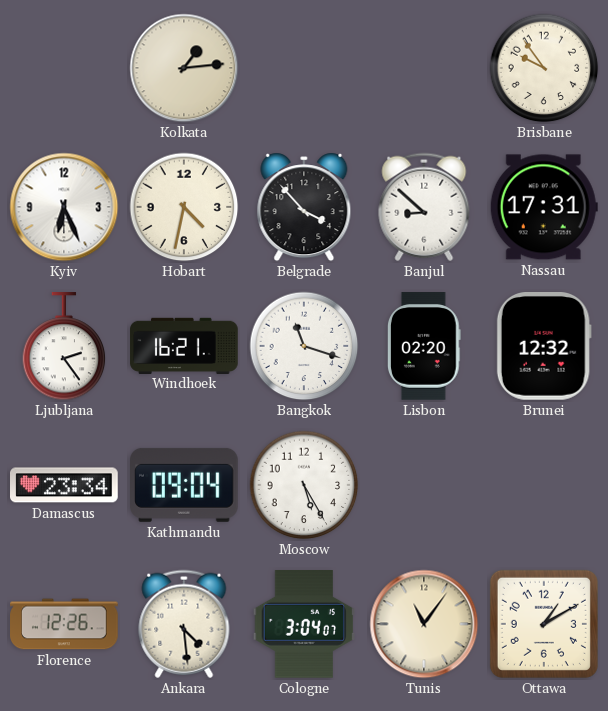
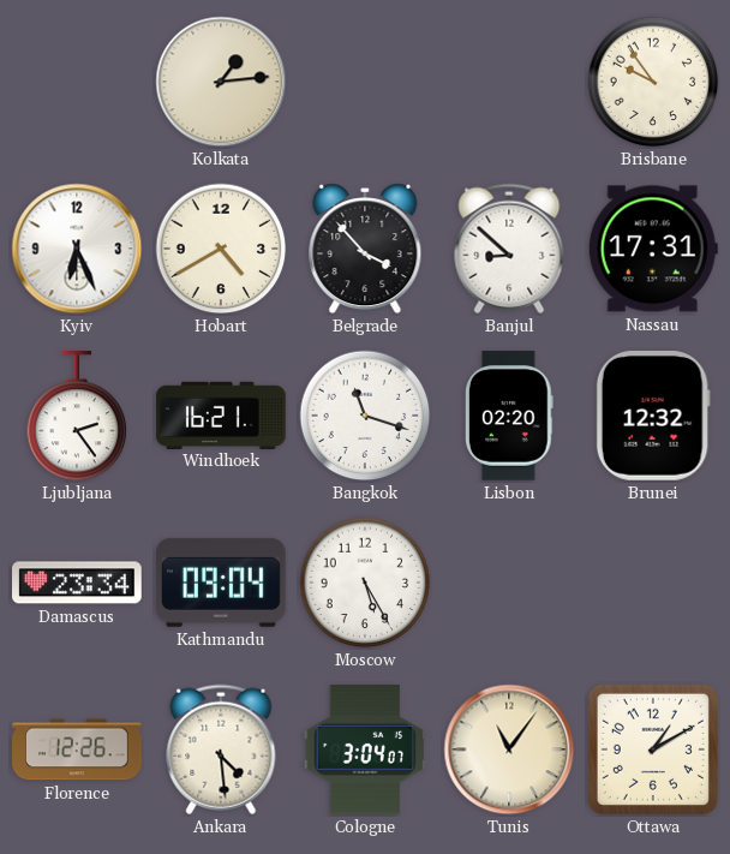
Hobart: 4:32 -> 4:40
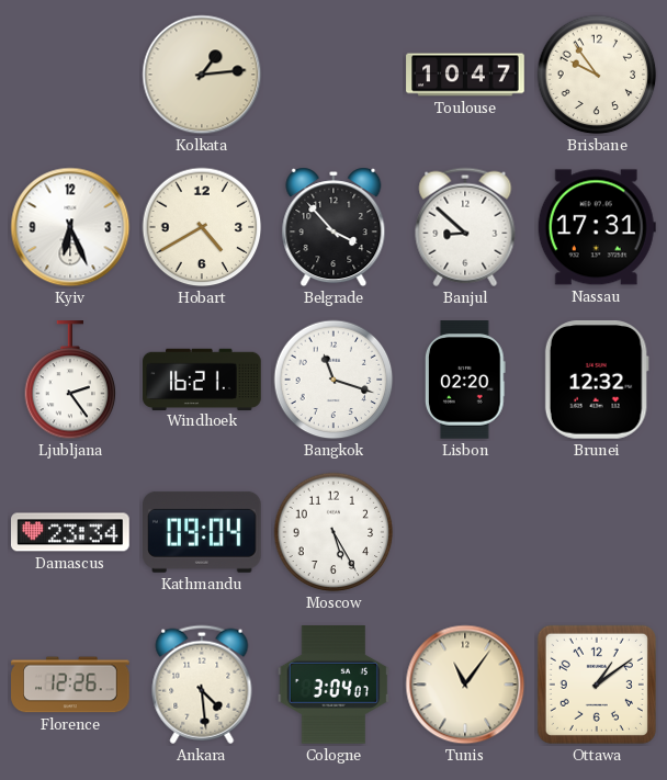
Toulouse: none -> 10:47
Ottawa: 1:10 -> 1:09
